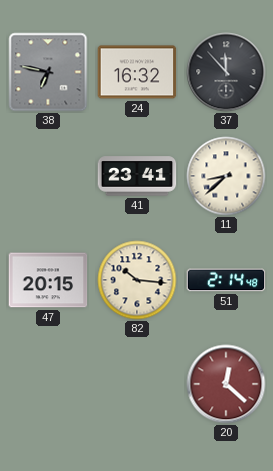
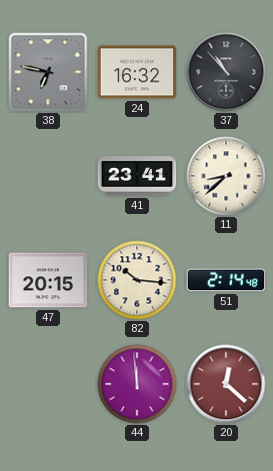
37: 11:53 -> 10:53
44: none -> 11:59
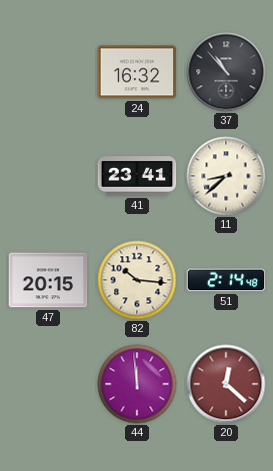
38: 6:47 -> none
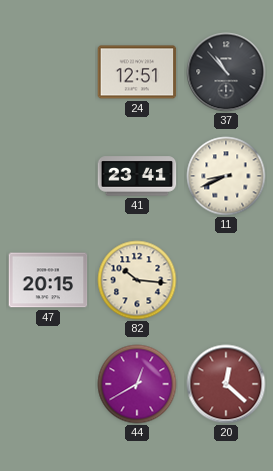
24: 16:32 -> 12:51
11: 8:38 -> 8:41
51: 2:14 -> none
44: 11:59 -> 12:40
